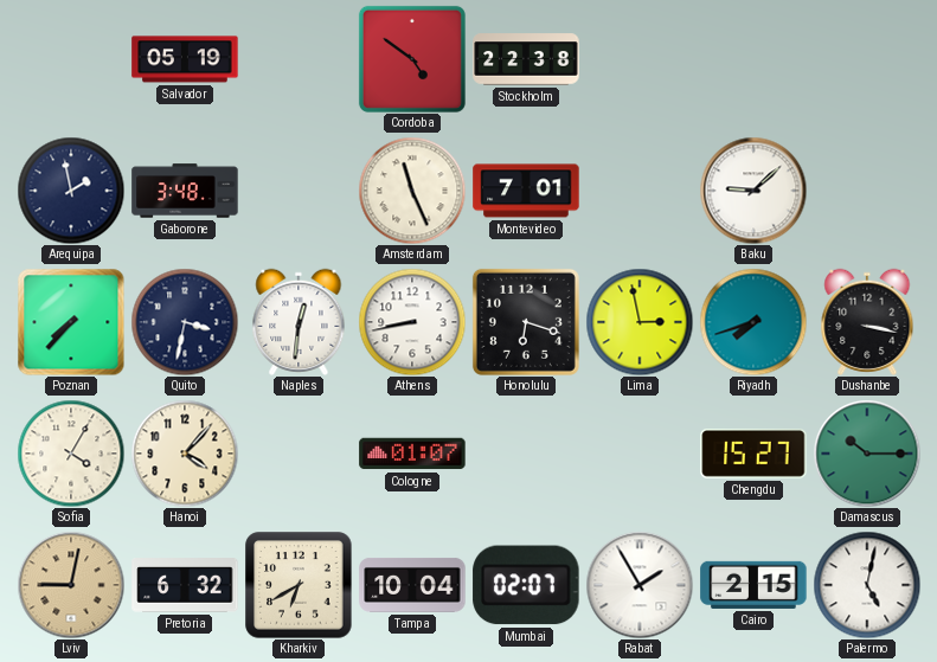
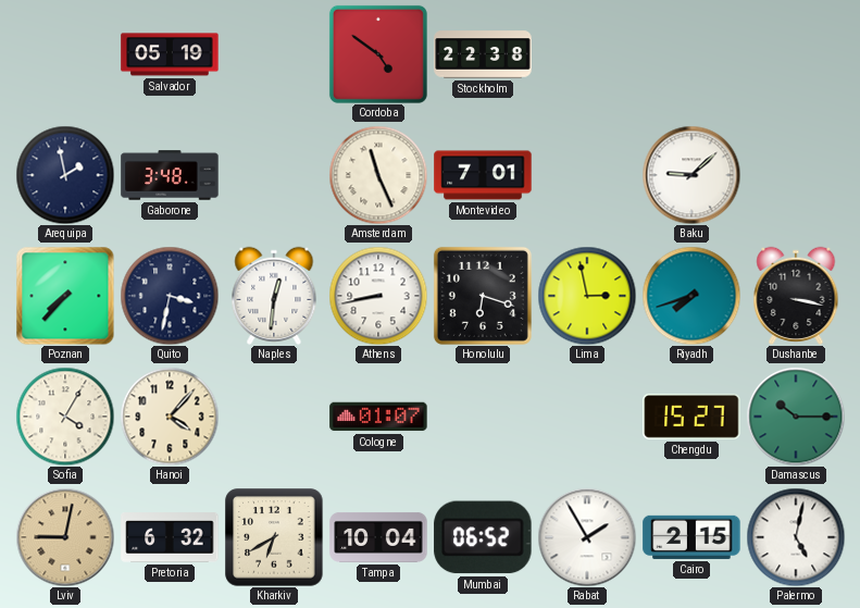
Mumbai: 02:07 -> 06:52
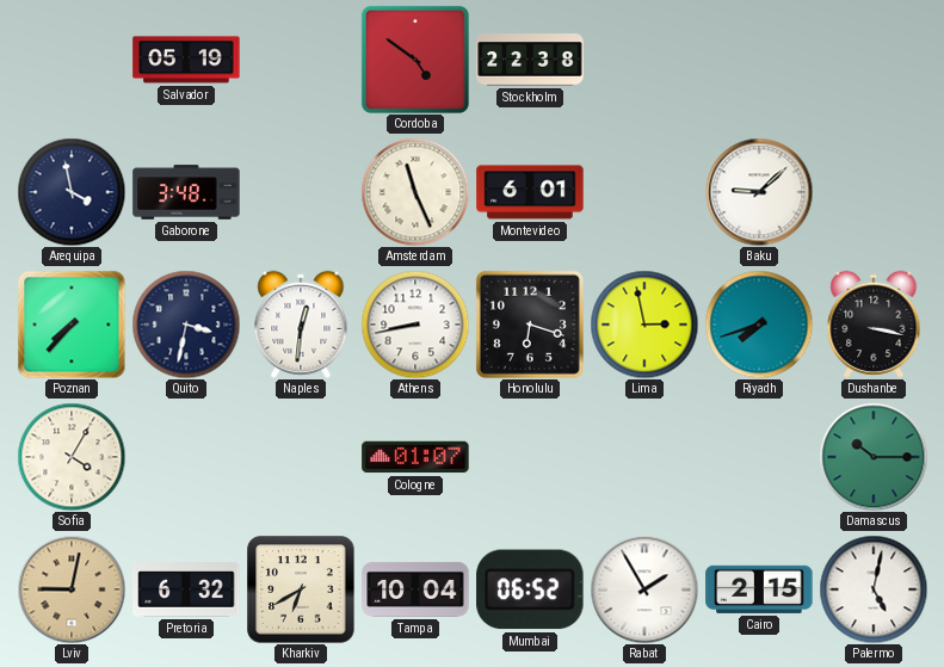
Arequipa: 1:58 -> 3:58
Montevideo: 7:01 -> 6:01
Hanoi: 4:07 -> none
Chengdu: 15:27 -> none
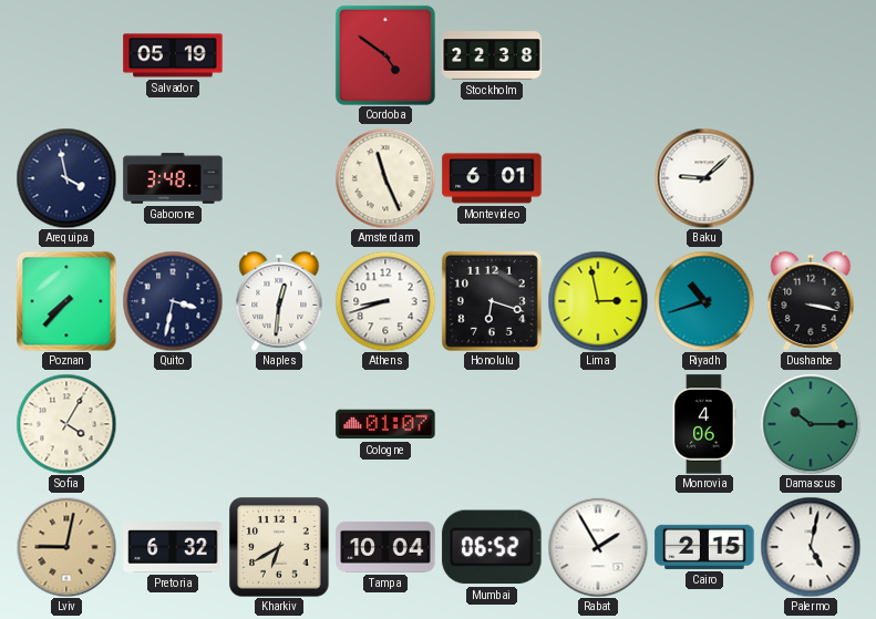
Athens: 8:43 -> 8:42
Riyadh: 7:42 -> 10:42
Monrovia: none -> 4:06
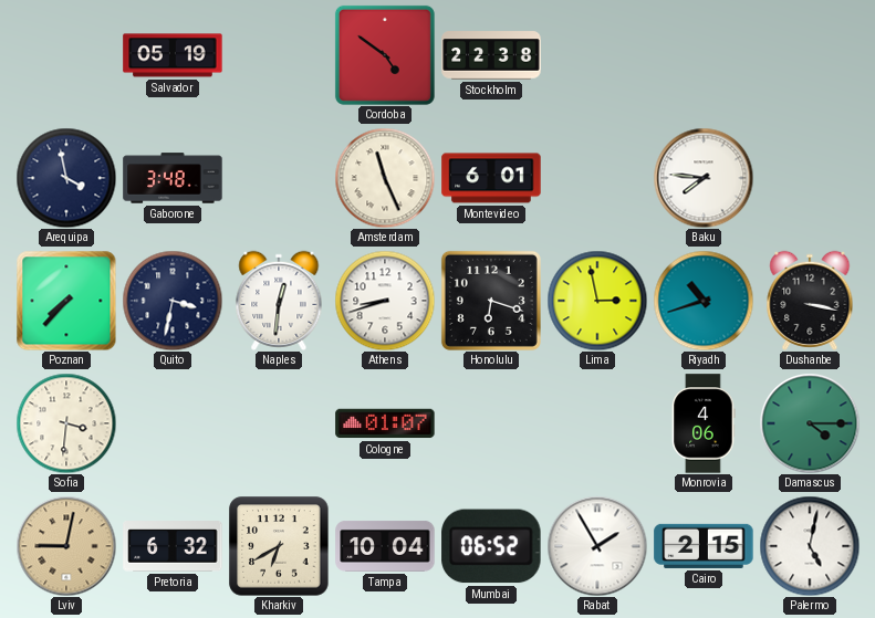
Baku: 9:08 -> 7:46
Sofia: 4:05 -> 3:31
Damascus: 10:15 -> 4:15
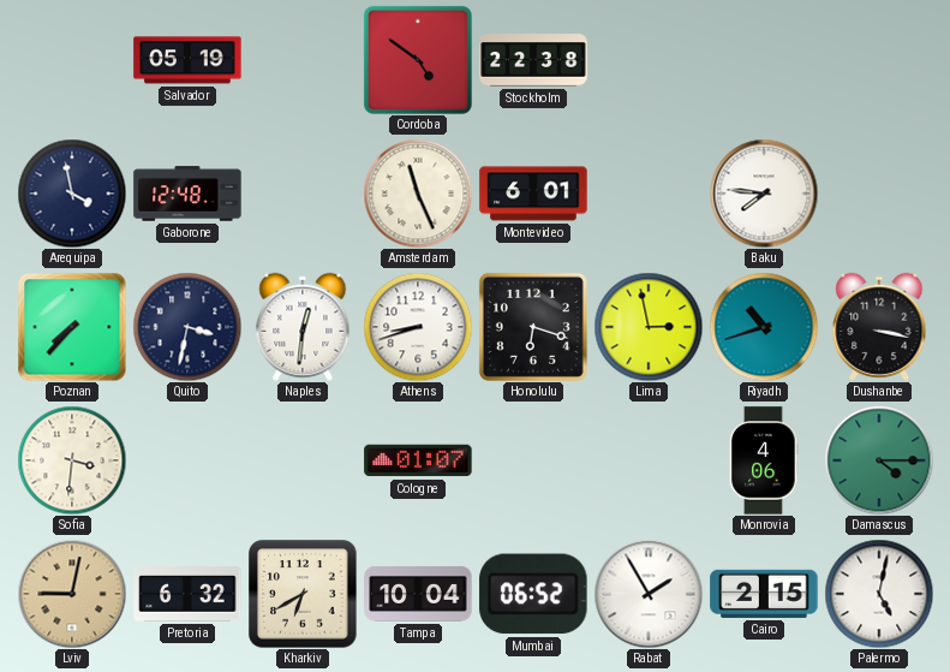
Gaborone: 3:48 -> 12:48
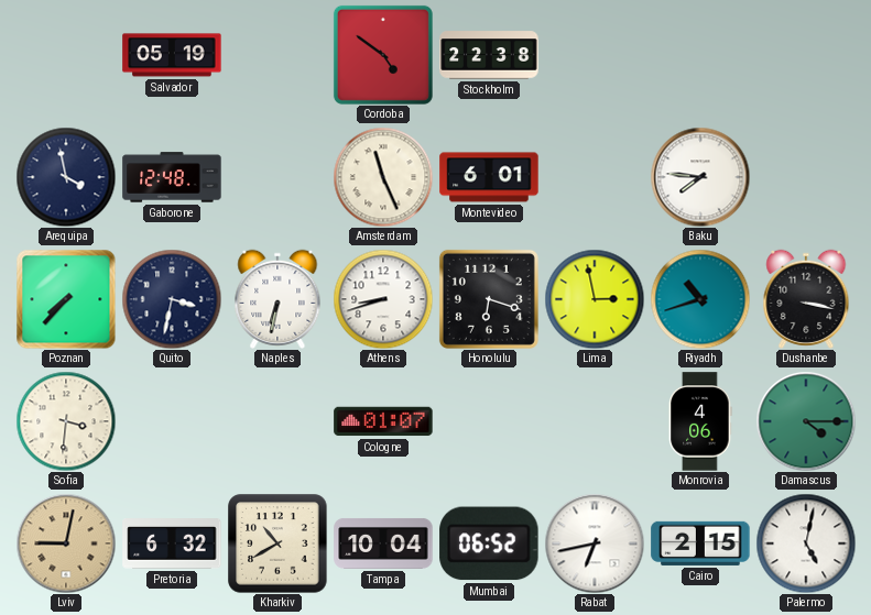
Naples: 12:31 -> 6:32
Kharkiv: 6:40 -> 10:40
Rabat: 1:55 -> 6:43
